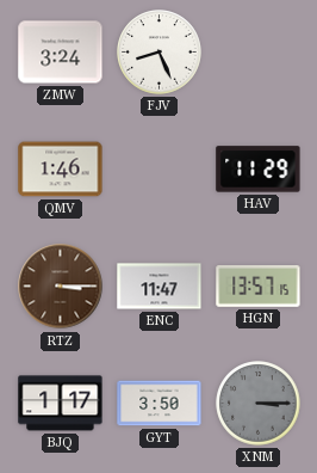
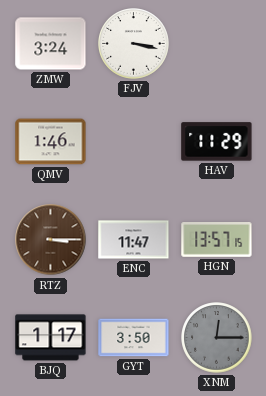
FJV: 8:26 -> 3:17
XNM: 3:15 -> 12:15
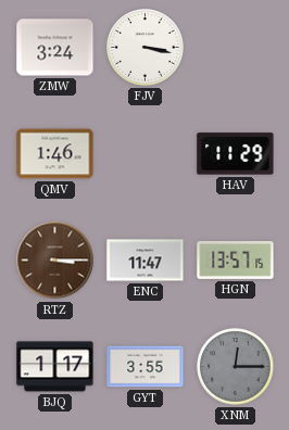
GYT: 3:50 -> 3:55
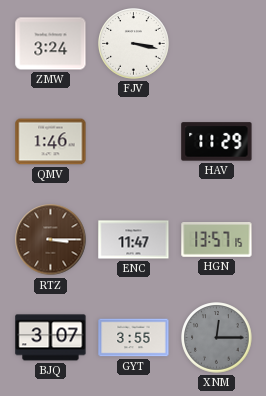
BJQ: 1:17 -> 3:07
